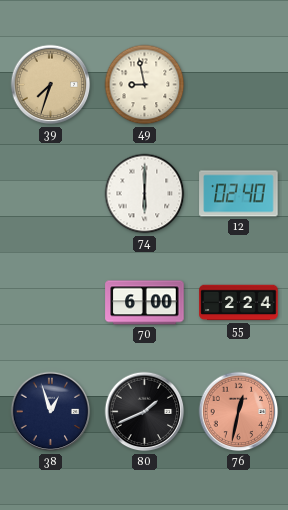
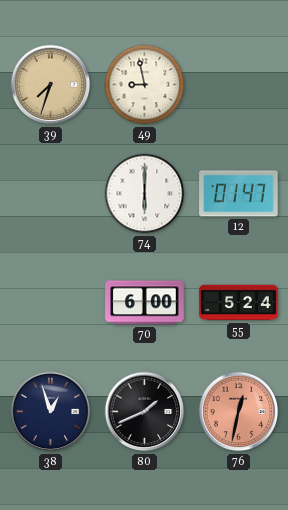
12: 02:40 -> 01:47
55: 2:24 -> 5:24
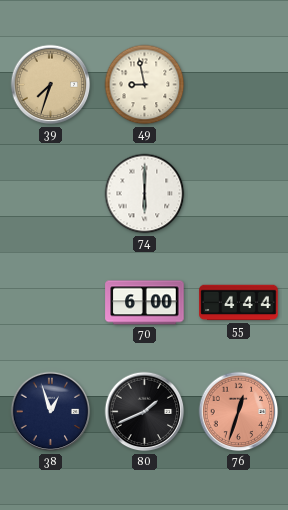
12: 01:47 -> none
55: 5:24 -> 4:44
76: 12:32 -> 12:33
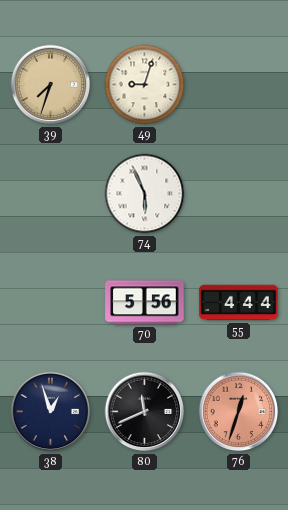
49: 8:58 -> 9:03
74: 6:00 -> 5:56
70: 6:00 -> 5:56
80: 1:41 -> 11:41
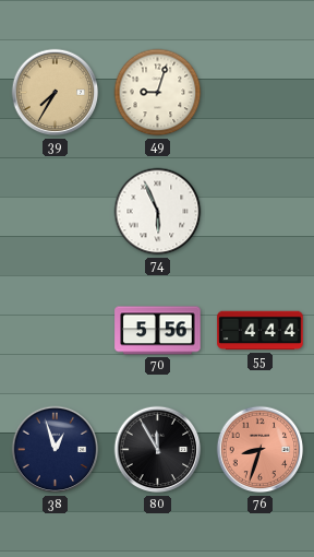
39: 7:33 -> 7:35
80: 11:41 -> 11:55
76: 12:33 -> 8:33
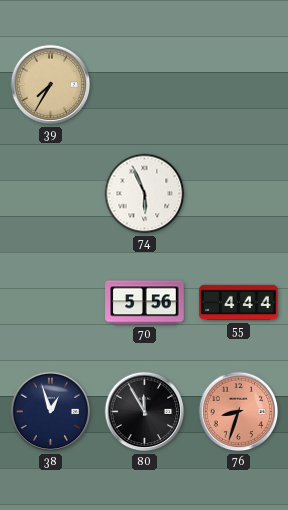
49: 9:03 -> none
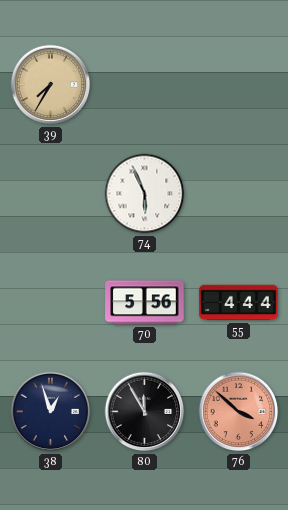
76: 8:33 -> 3:52
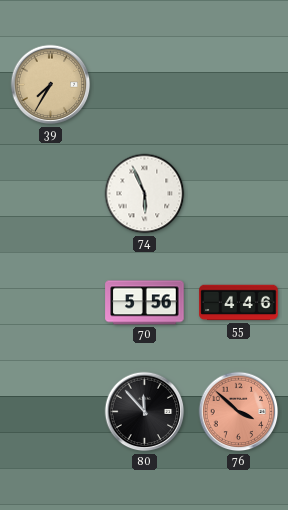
55: 4:44 -> 4:46
38: 12:57 -> none
80: 11:55 -> 11:53
